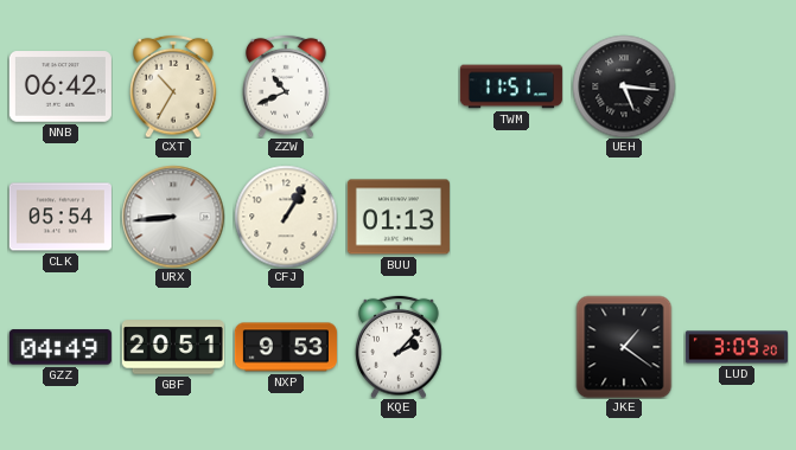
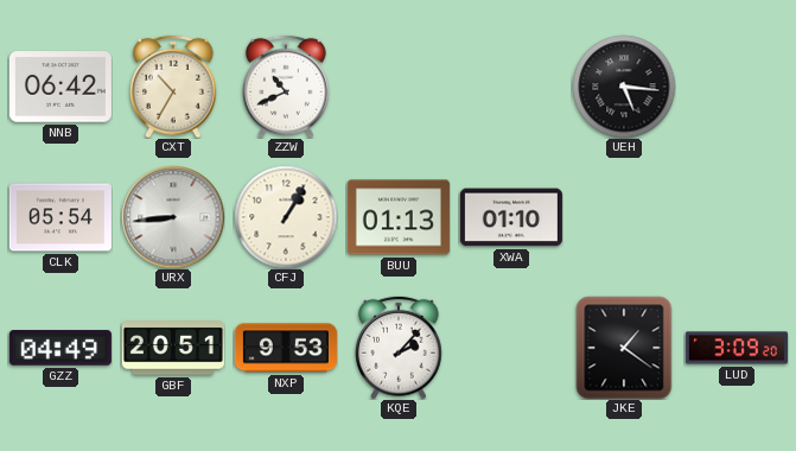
TWM: 11:51 -> none
XWA: none -> 01:10
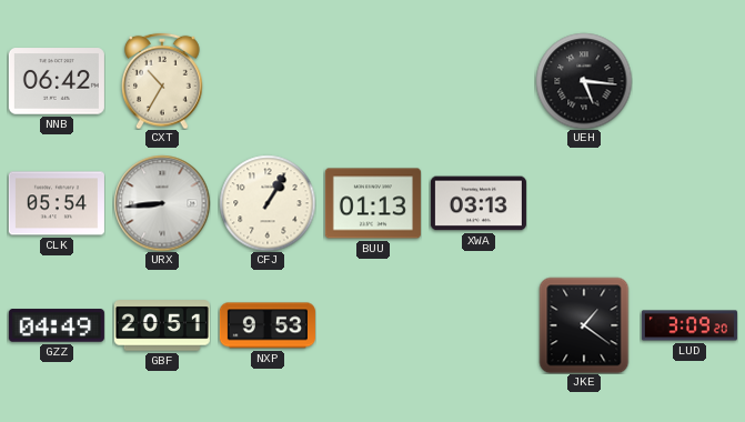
ZZW: 10:41 -> none
XWA: 01:10 -> 03:13
KQE: 2:07 -> none
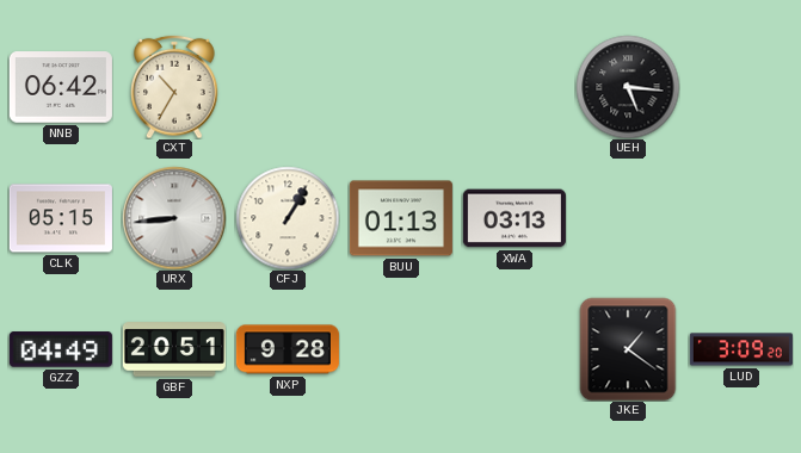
CLK: 05:54 -> 05:15
NXP: 9:53 -> 9:28
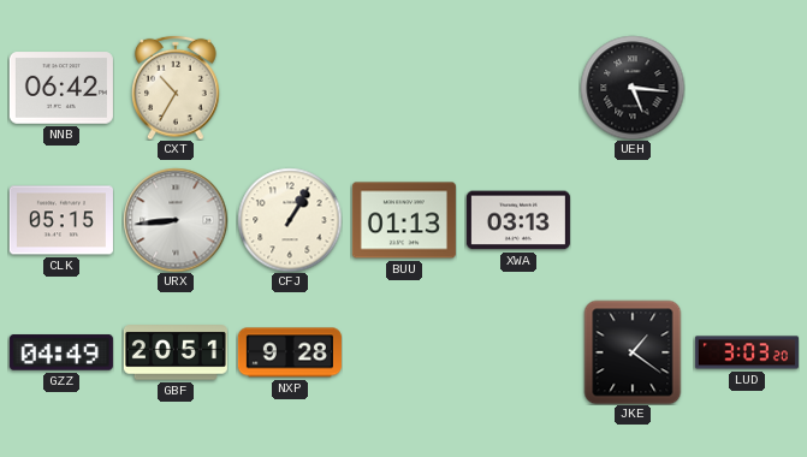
LUD: 3:09 -> 3:03
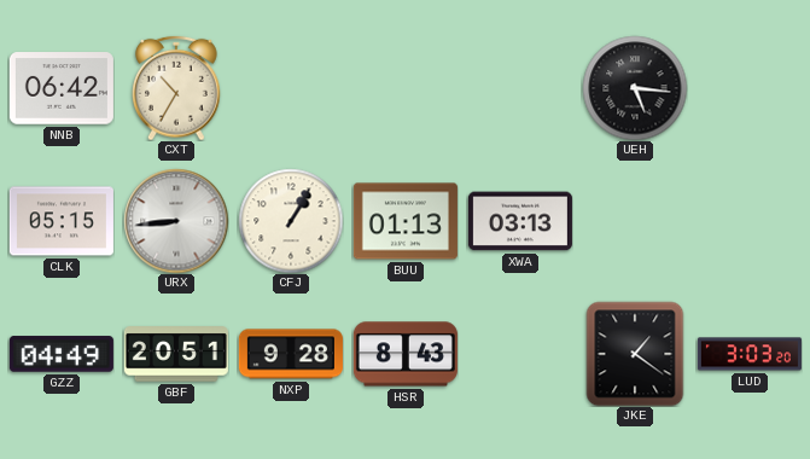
HSR: none -> 8:43
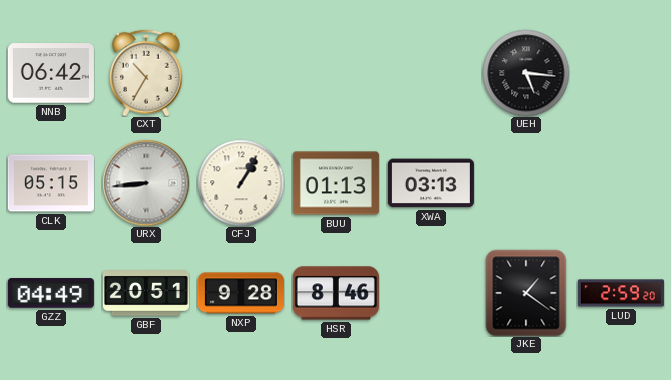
HSR: 8:43 -> 8:46
LUD: 3:03 -> 2:59
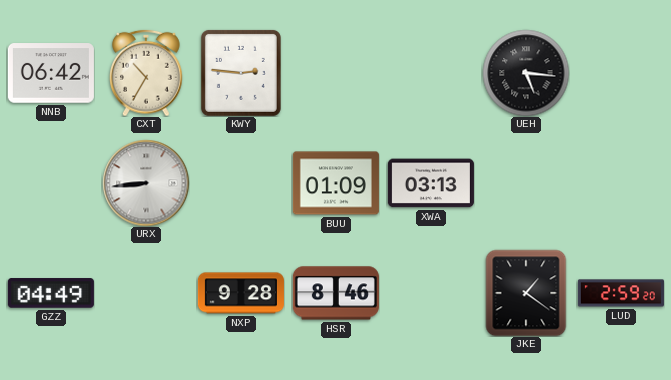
KWY: none -> 2:46
CLK: 05:15 -> none
CFJ: 1:05 -> none
BUU: 01:13 -> 01:09
GBF: 20:51 -> none
